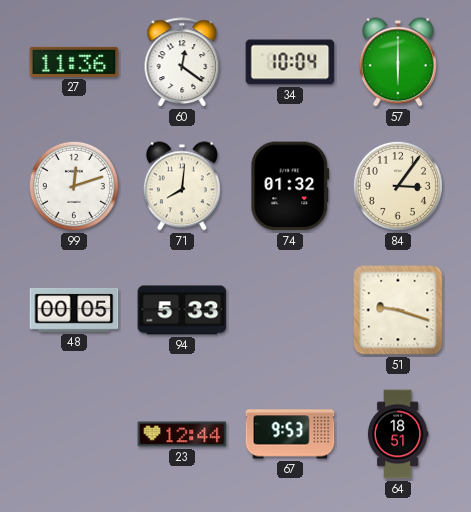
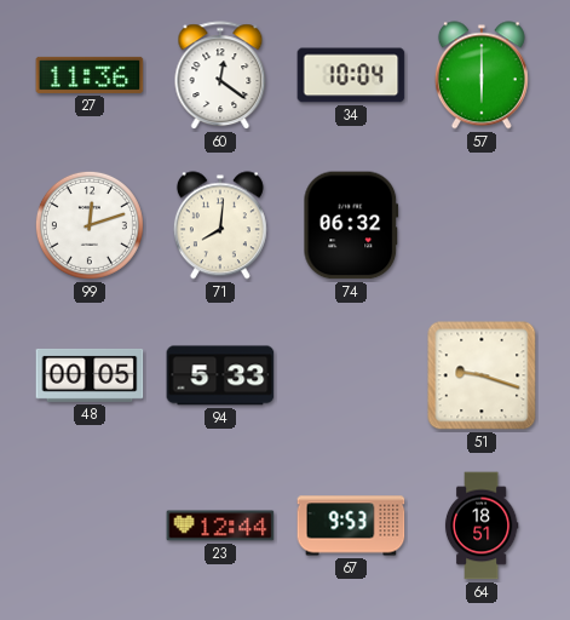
74: 01:32 -> 06:32
84: 3:06 -> none
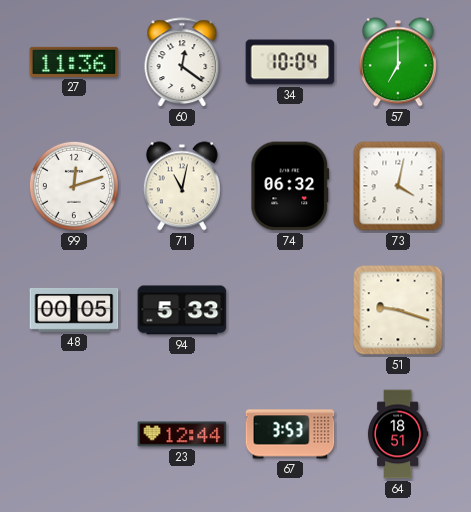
57: 6:00 -> 7:00
71: 8:01 -> 11:02
73: none -> 4:02
67: 9:53 -> 3:53
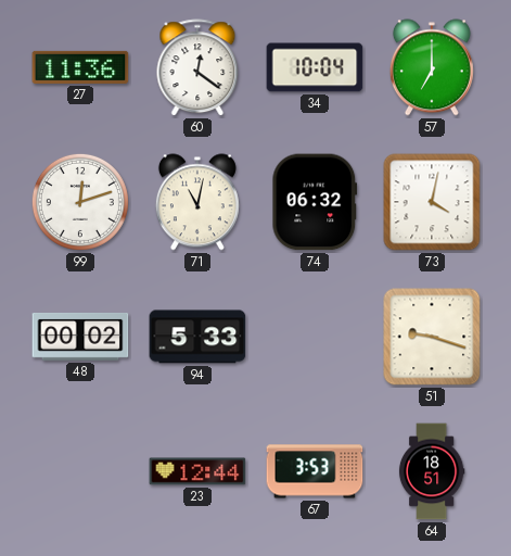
48: 00:05 -> 00:02
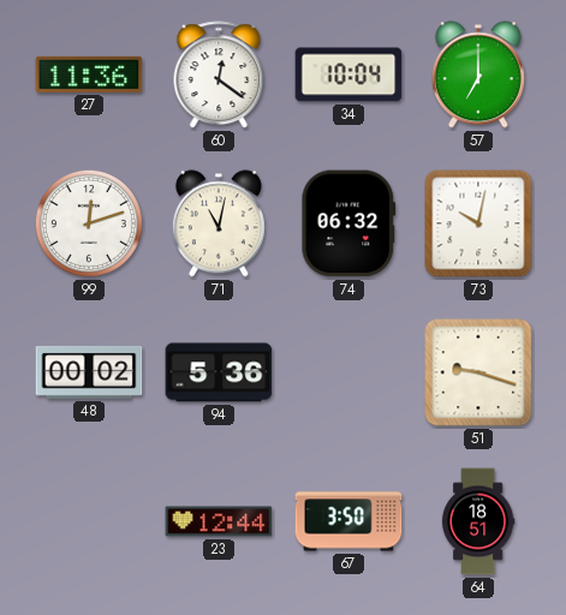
73: 4:02 -> 10:02
94: 5:33 -> 5:36
67: 3:53 -> 3:50
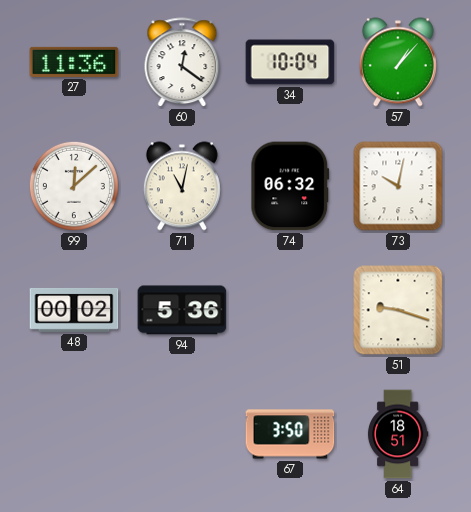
57: 7:00 -> 1:07
99: 12:12 -> 12:08
23: 12:44 -> none
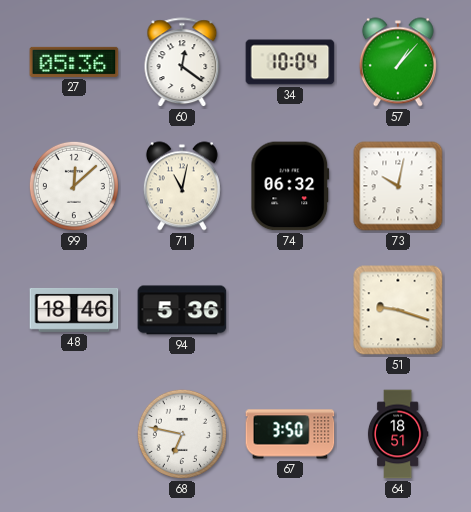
27: 11:36 -> 05:36
48: 00:02 -> 18:46
68: none -> 6:47
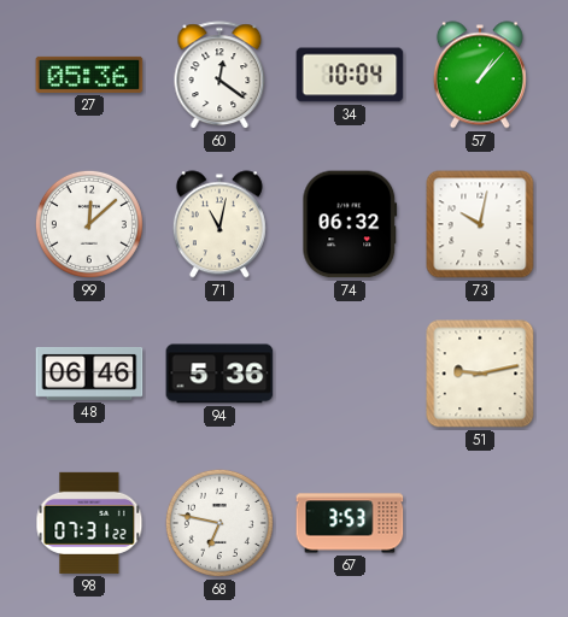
48: 18:46 -> 06:46
51: 9:18 -> 9:13
98: none -> 07:31
67: 3:50 -> 3:53
64: 18:51 -> none
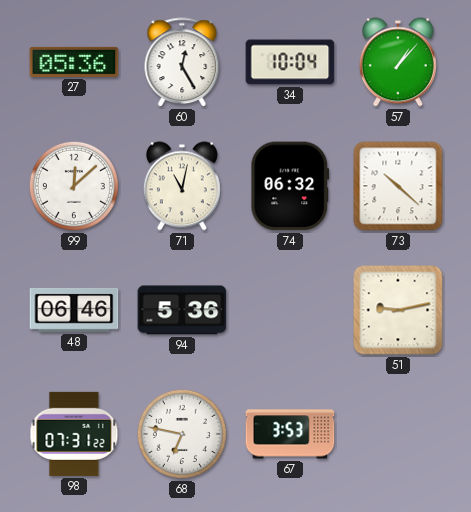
60: 12:21 -> 12:25
73: 10:02 -> 10:22
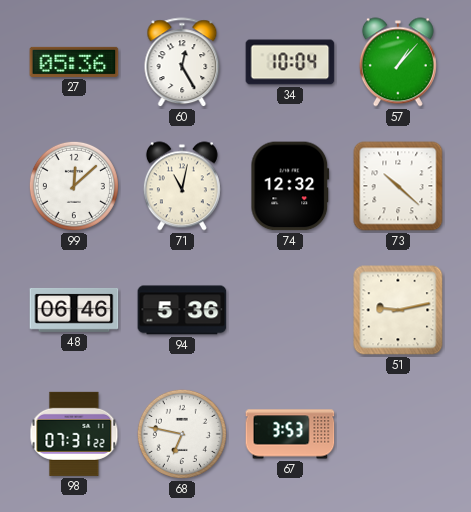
74: 06:32 -> 12:32
